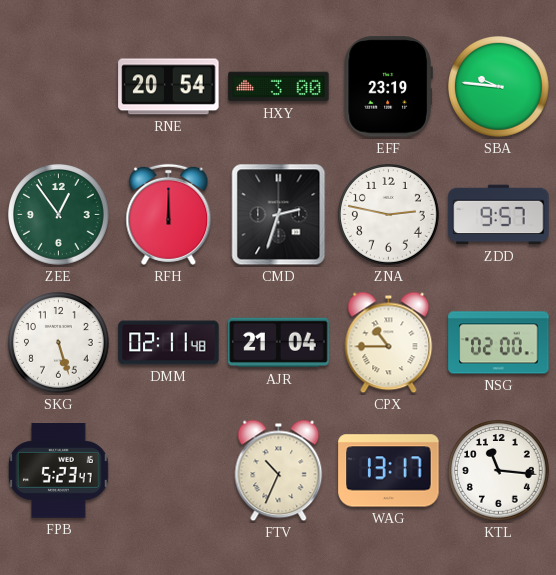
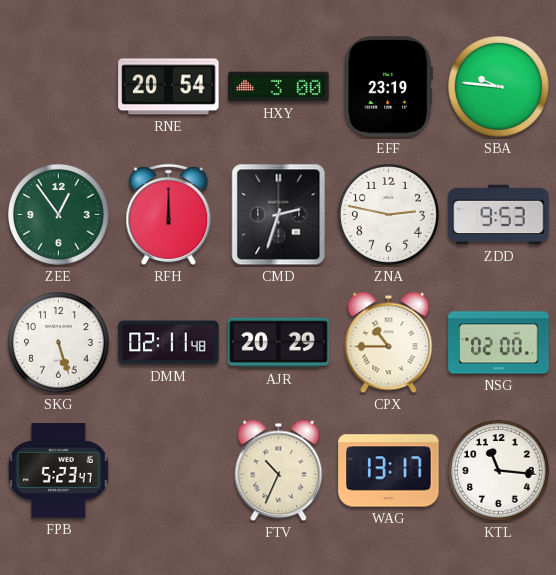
ZDD: 9:57 -> 9:53
AJR: 21:04 -> 20:29
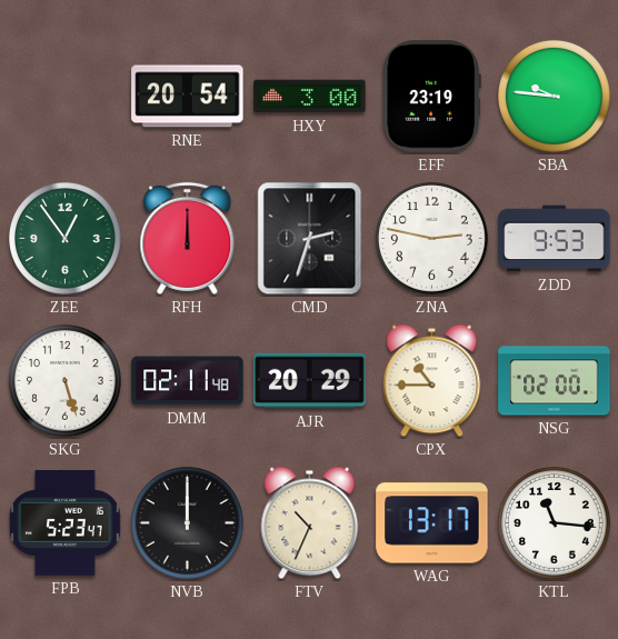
NVB: none -> 12:00
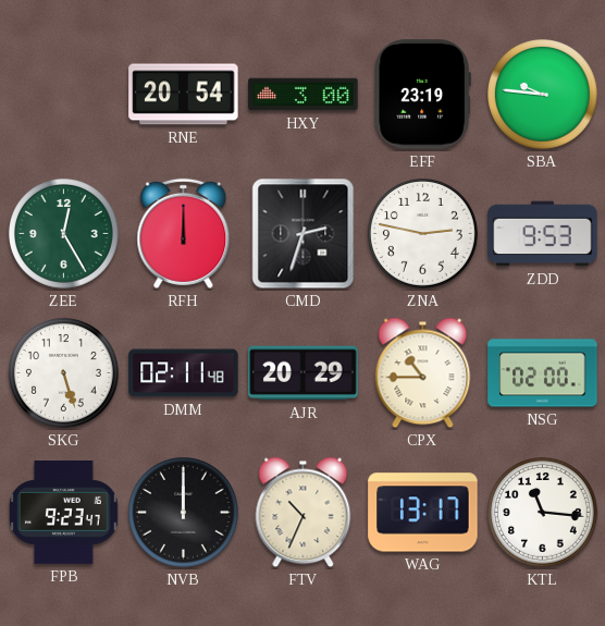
ZEE: 12:54 -> 12:25
FPB: 5:23 -> 9:23
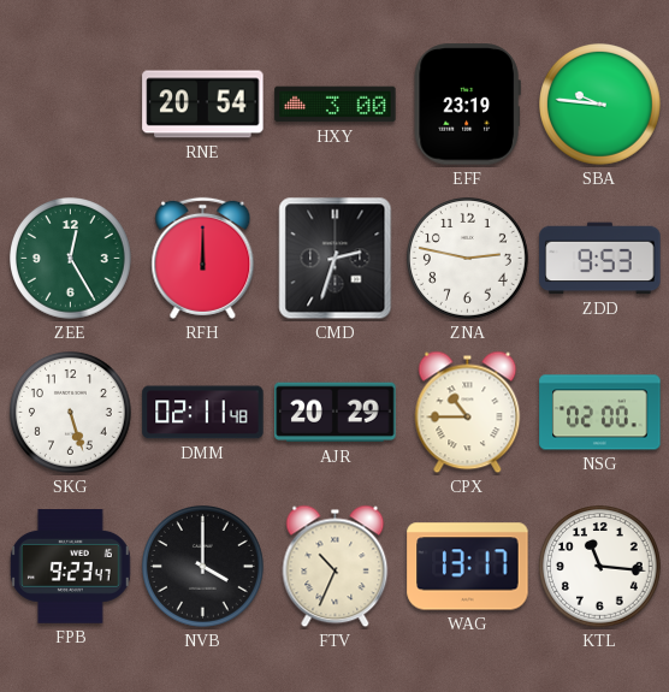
NVB: 12:00 -> 4:00
